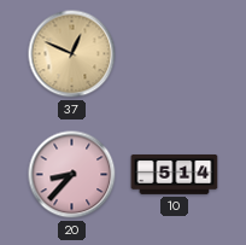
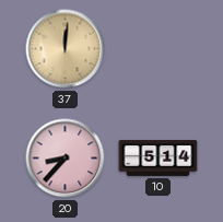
37: 12:49 -> 12:01
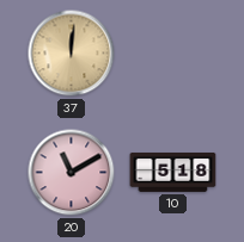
20: 8:37 -> 11:10
10: 5:14 -> 5:18
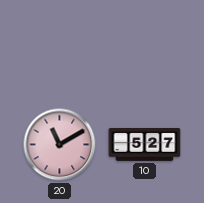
37: 12:01 -> none
10: 5:18 -> 5:27
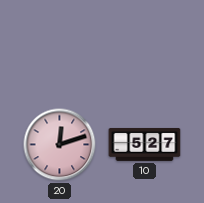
20: 11:10 -> 12:12
